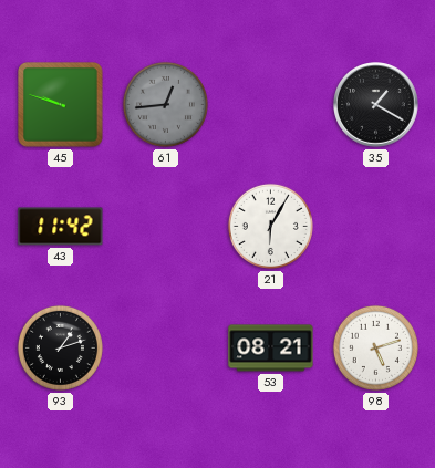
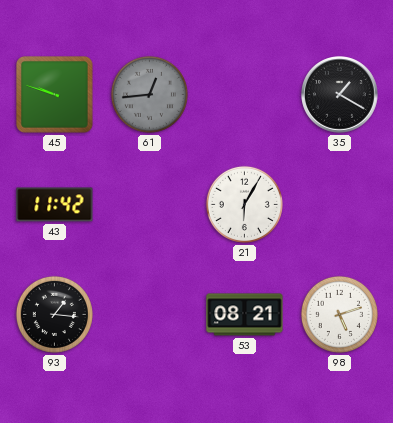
93: 1:12 -> 1:16
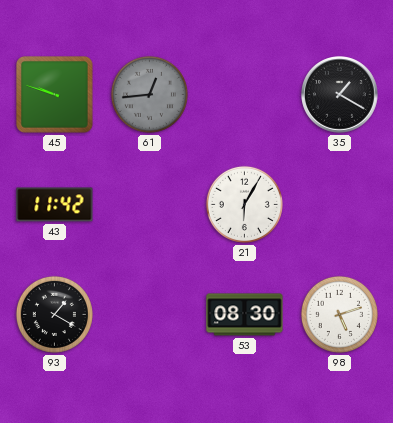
93: 1:16 -> 1:20
53: 08:21 -> 08:30
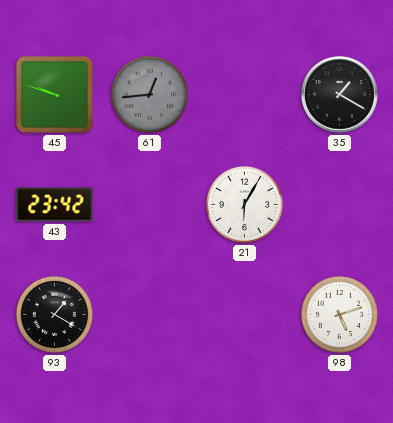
43: 11:42 -> 23:42
53: 08:30 -> none
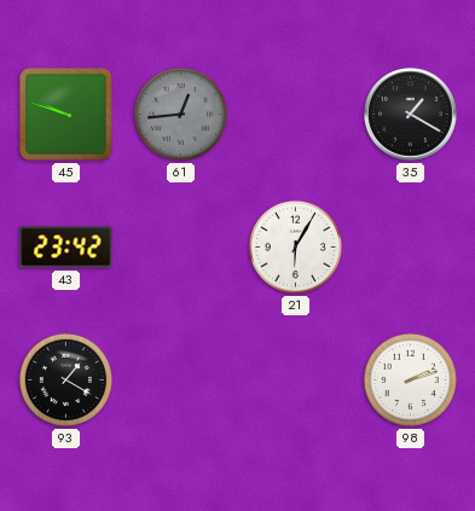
98: 5:12 -> 2:12
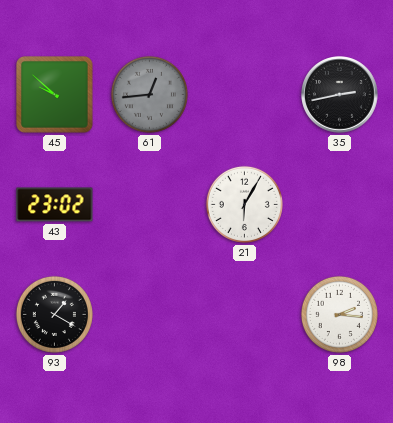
45: 9:48 -> 9:52
35: 1:20 -> 2:43
43: 23:42 -> 23:02
98: 2:12 -> 2:16
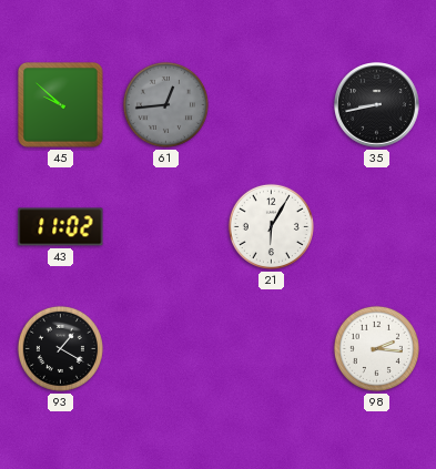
35: 2:43 -> 8:43
43: 23:02 -> 11:02
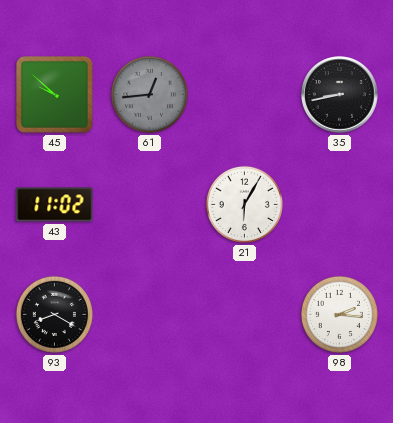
93: 1:20 -> 8:20
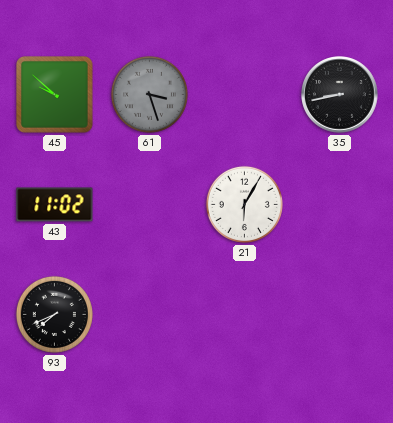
61: 12:44 -> 3:27
93: 8:20 -> 7:41
98: 2:16 -> none
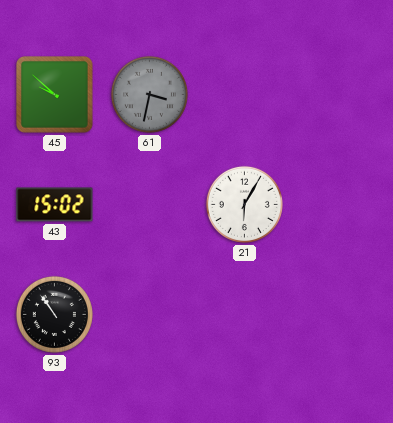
61: 3:27 -> 3:32
35: 8:43 -> none
43: 11:02 -> 15:02
93: 7:41 -> 10:54
